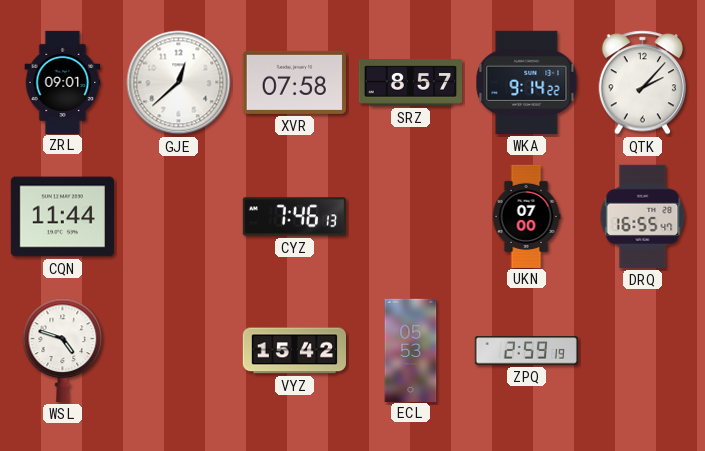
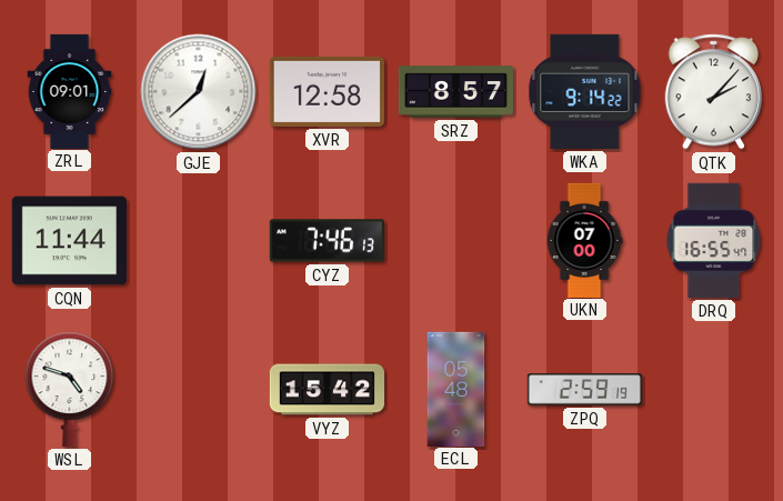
XVR: 07:58 -> 12:58
ECL: 05:53 -> 05:48
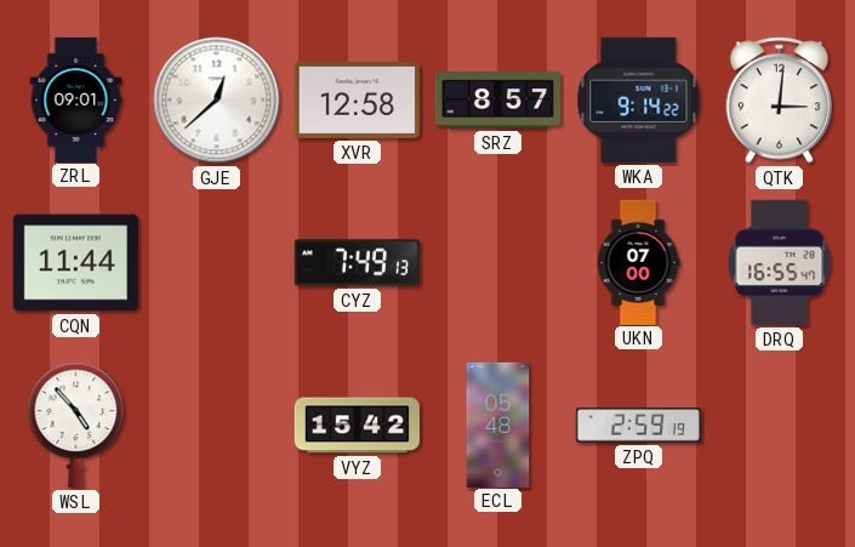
QTK: 2:07 -> 3:01
CYZ: 7:46 -> 7:49
WSL: 4:48 -> 4:53
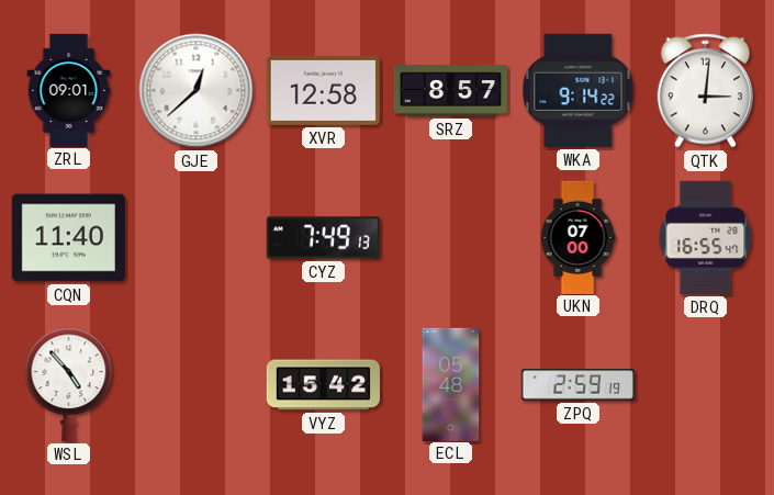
CQN: 11:44 -> 11:40
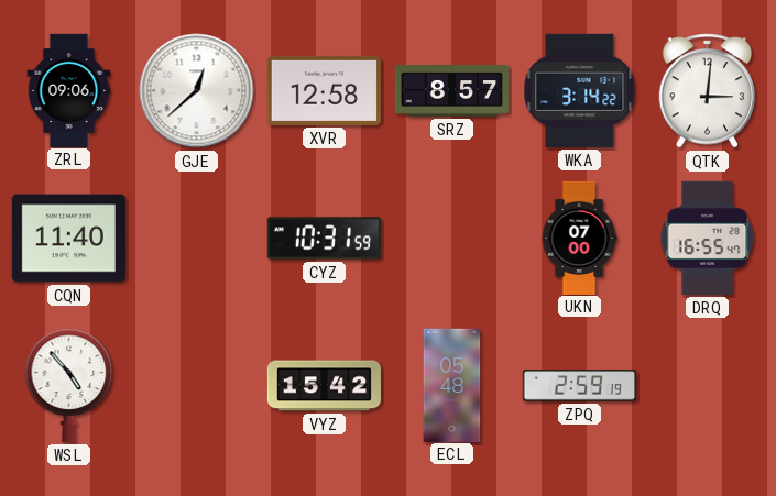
ZRL: 09:01 -> 09:06
WKA: 9:14 -> 3:14
CYZ: 7:49 -> 10:31
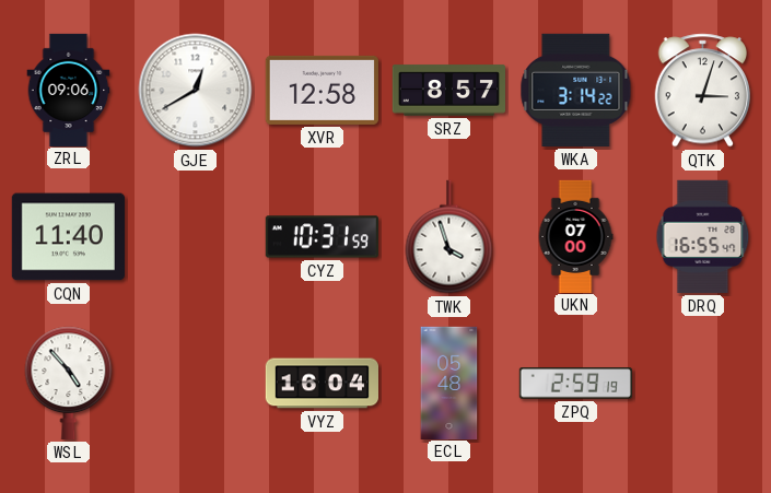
GJE: 12:38 -> 12:40
QTK: 3:01 -> 3:03
TWK: none -> 3:57
VYZ: 15:42 -> 16:04
